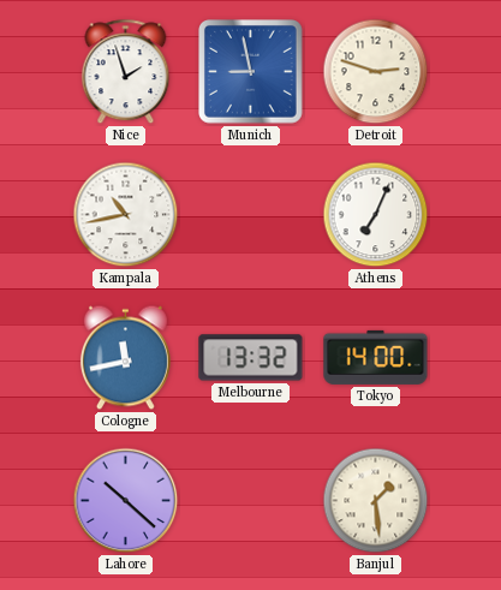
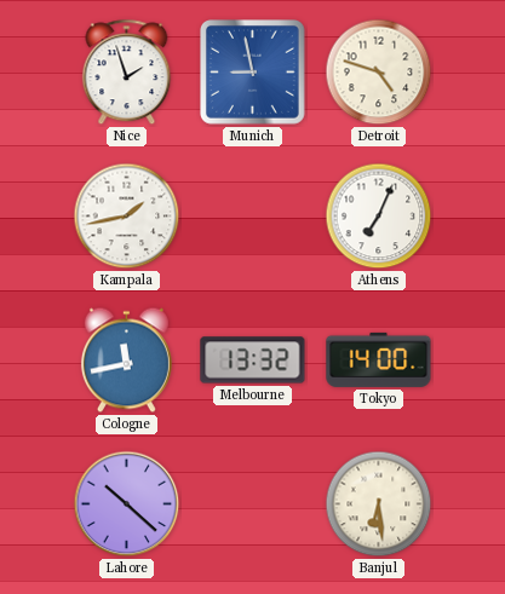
Detroit: 2:48 -> 4:48
Kampala: 10:43 -> 1:43
Banjul: 1:29 -> 6:29
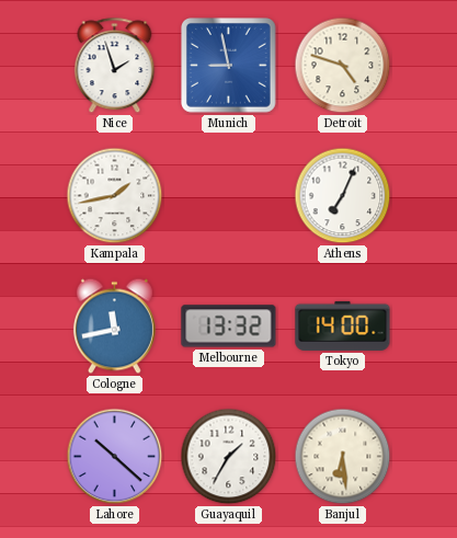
Guayaquil: none -> 1:35
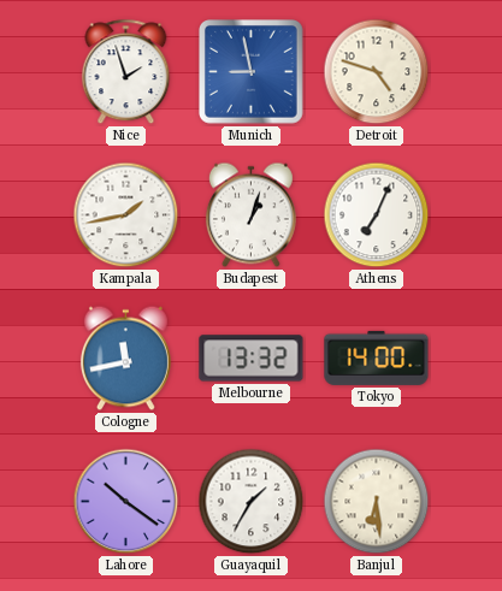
Budapest: none -> 1:03
Lahore: 10:22 -> 10:21
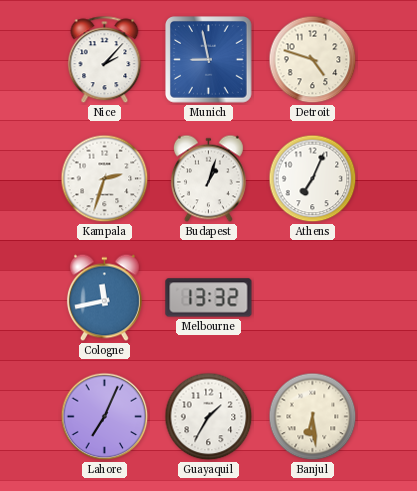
Nice: 1:57 -> 2:07
Kampala: 1:43 -> 2:33
Tokyo: 14:00 -> none
Lahore: 10:21 -> 7:04
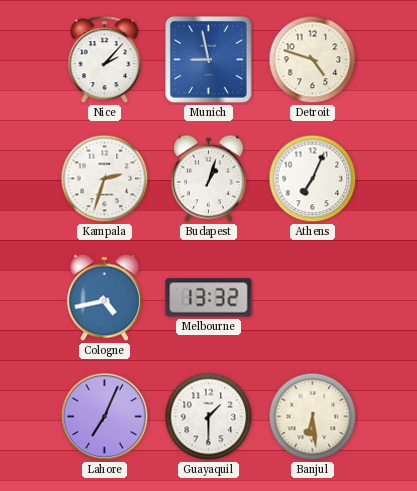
Cologne: 11:43 -> 4:43
Guayaquil: 1:35 -> 1:30
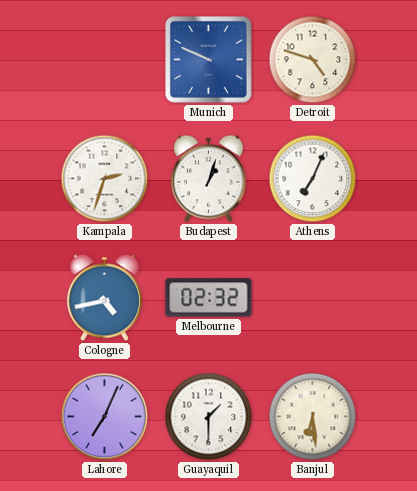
Nice: 2:07 -> none
Munich: 8:58 -> 9:49
Melbourne: 13:32 -> 02:32
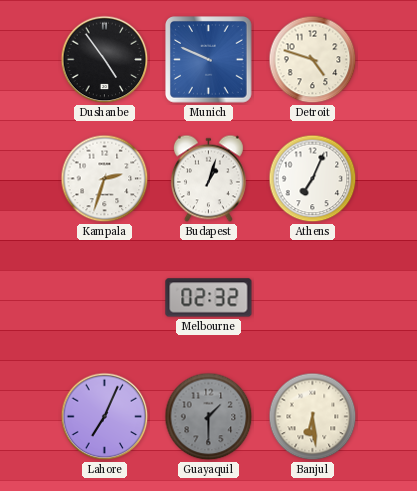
Dushanbe: none -> 4:54
Cologne: 4:43 -> none
Guayaquil dial: white -> grey
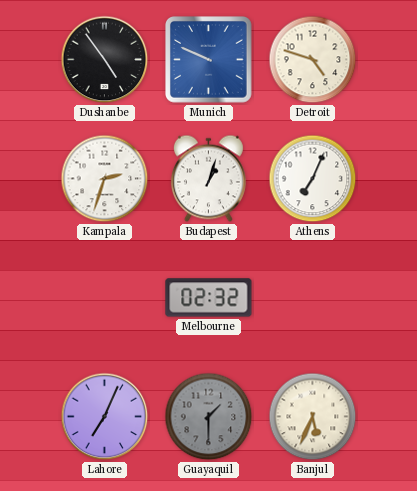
Banjul: 6:29 -> 5:34
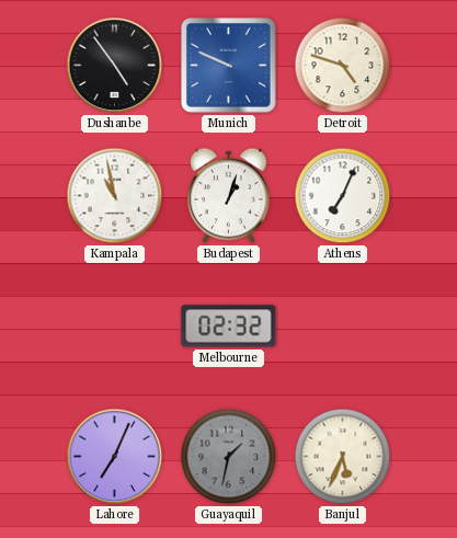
Kampala: 2:33 -> 10:58
Guayaquil: 1:30 -> 1:32
